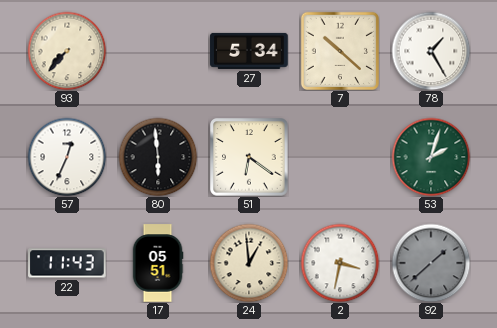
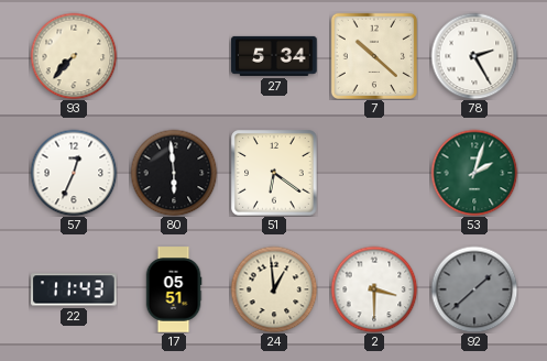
78: 1:25 -> 2:25
2: 3:32 -> 3:30
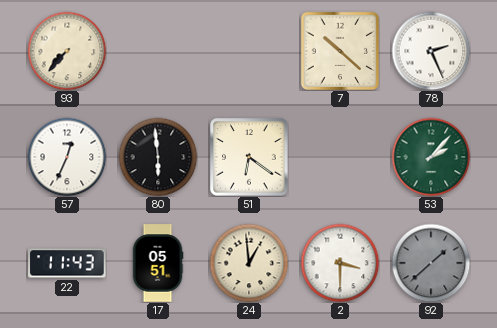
27: 5:34 -> none
78: 2:25 -> 2:26
53: 2:03 -> 2:07
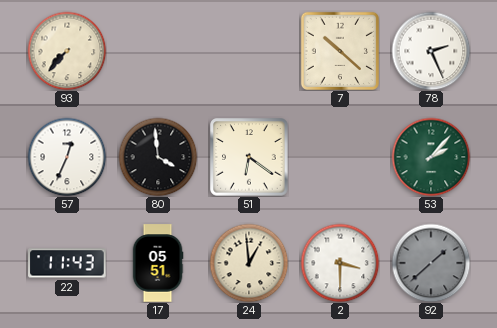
80: 5:59 -> 3:59
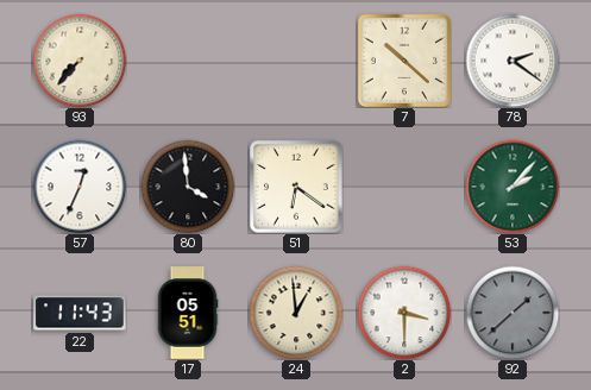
78: 2:26 -> 2:21
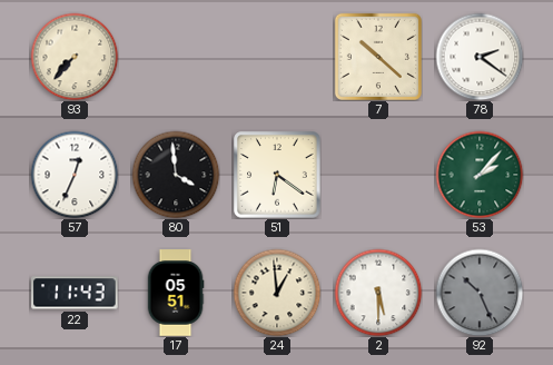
2: 3:30 -> 5:30
92: 1:38 -> 10:26
